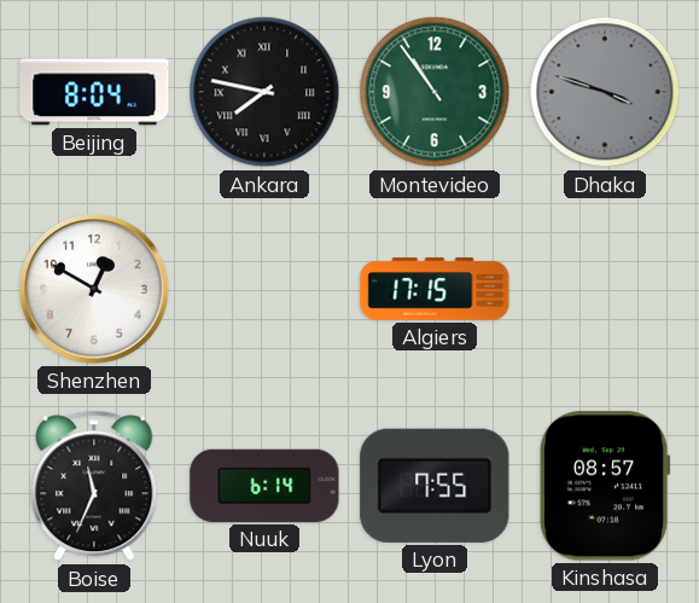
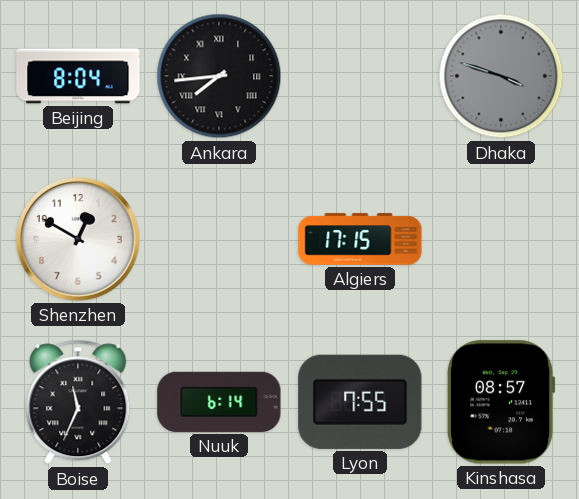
Ankara: 7:47 -> 7:44
Montevideo: 10:54 -> none
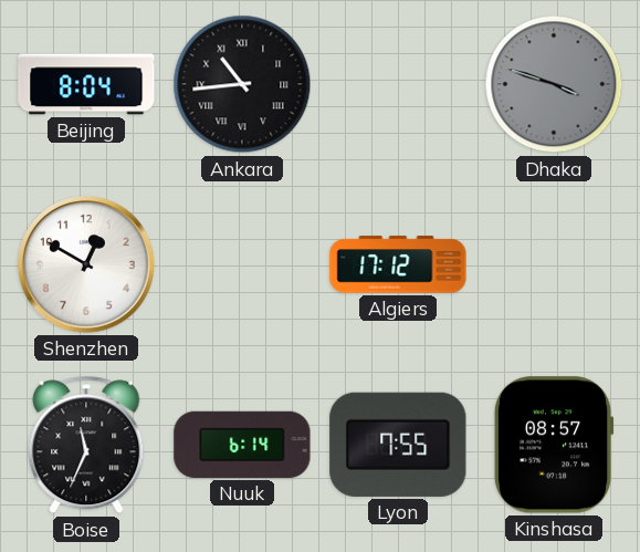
Ankara: 7:44 -> 10:44
Algiers: 17:15 -> 17:12
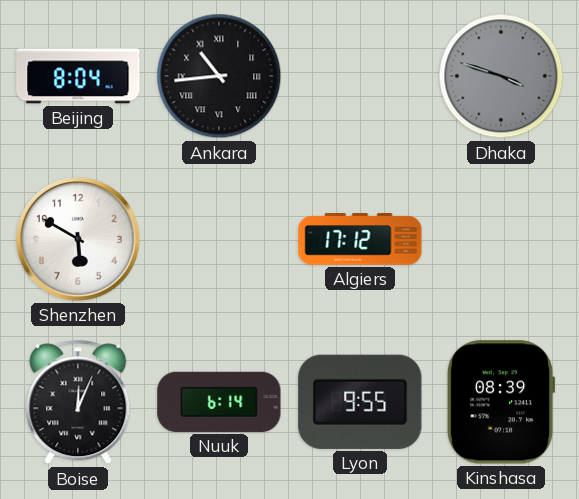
Shenzhen: 12:50 -> 5:50
Boise: 11:34 -> 12:04
Lyon: 7:55 -> 9:55
Kinshasa: 08:57 -> 08:39
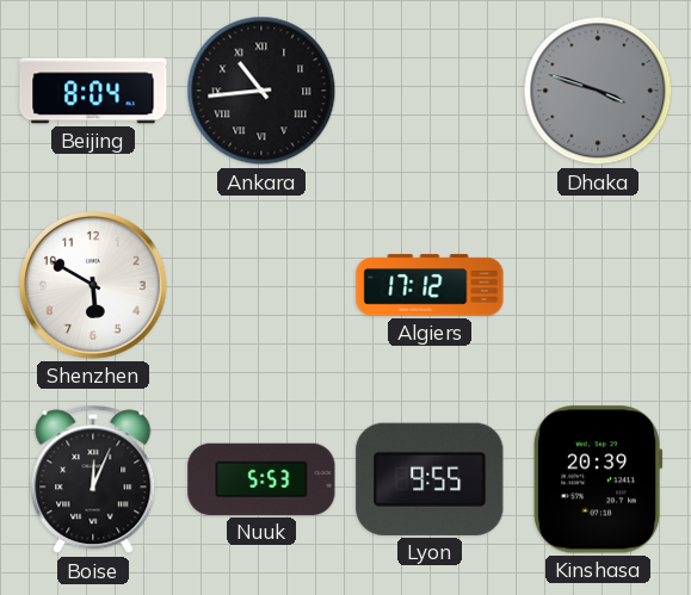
Nuuk: 6:14 -> 5:53
Kinshasa: 08:39 -> 20:39
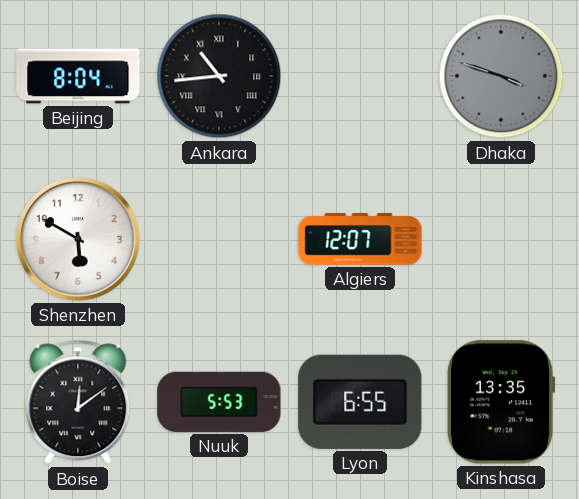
Algiers: 17:12 -> 12:07
Boise: 12:04 -> 12:09
Lyon: 9:55 -> 6:55
Kinshasa: 20:39 -> 13:35
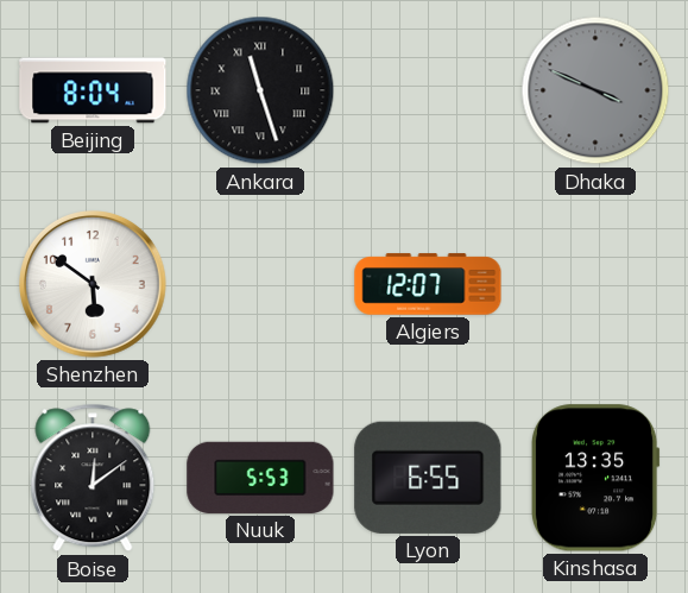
Ankara: 10:44 -> 11:27
Dhaka: 3:48 -> 3:49
Shenzhen: 5:50 -> 5:51
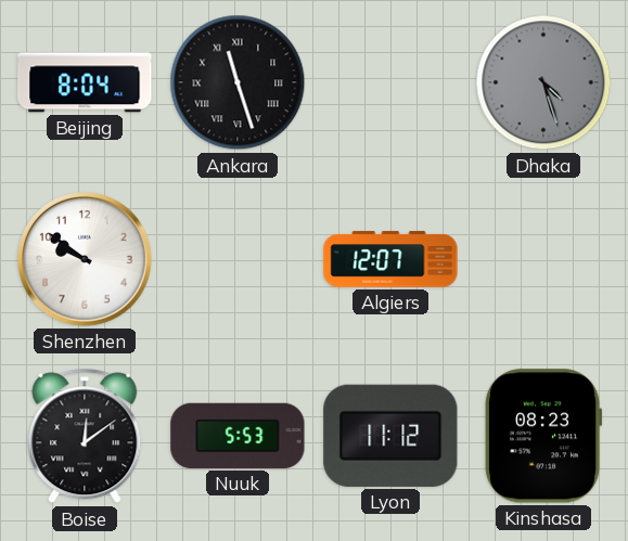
Dhaka: 3:49 -> 4:27
Shenzhen: 5:51 -> 9:51
Lyon: 6:55 -> 11:12
Kinshasa: 13:35 -> 08:23
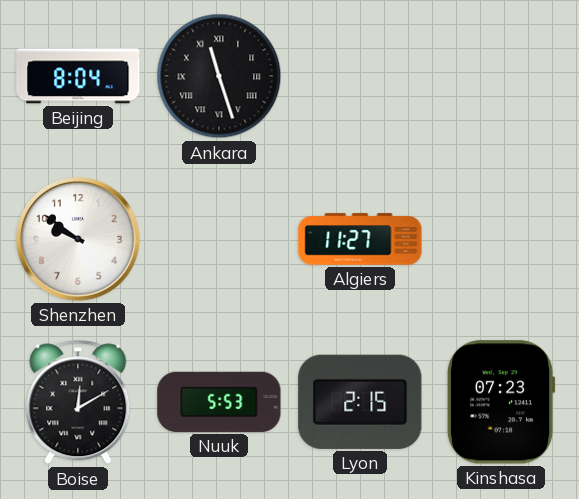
Dhaka: 4:27 -> none
Algiers: 12:07 -> 11:27
Boise: 12:09 -> 12:10
Lyon: 11:12 -> 2:15
Kinshasa: 08:23 -> 07:23
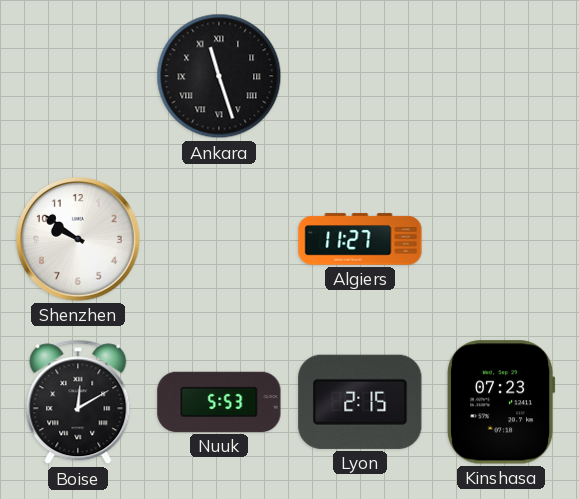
Beijing: 8:04 -> none
